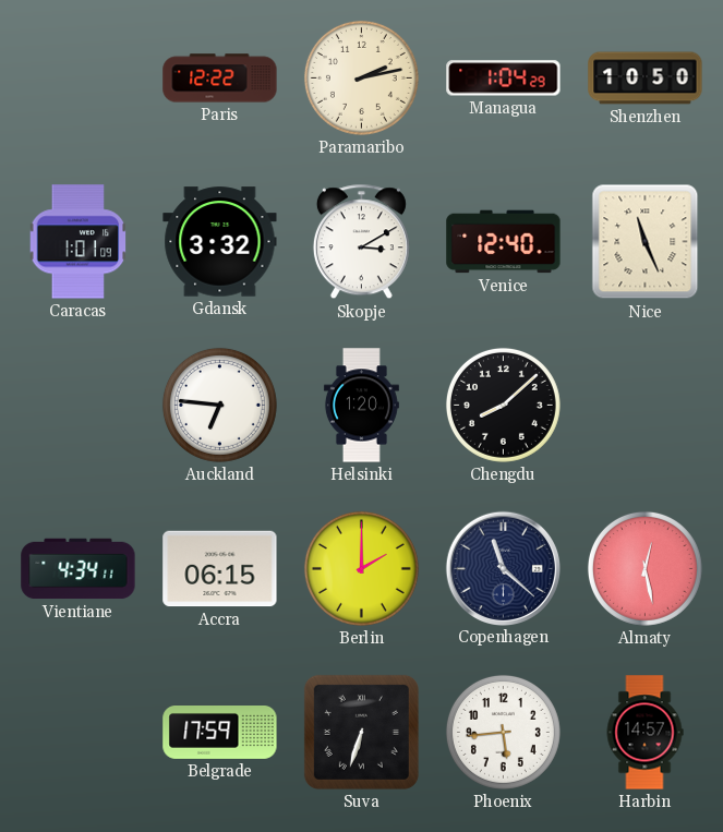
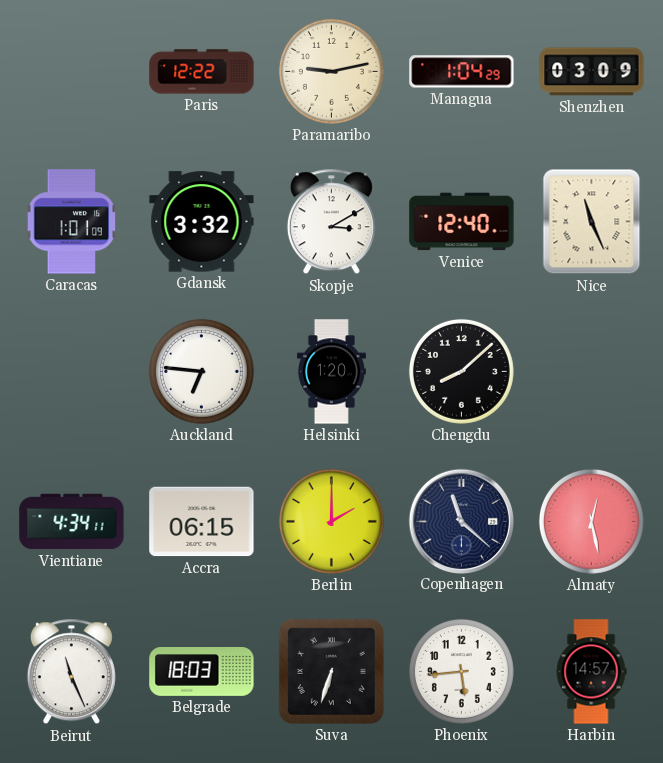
Paramaribo: 2:13 -> 9:13
Shenzhen: 10:50 -> 03:09
Beirut: none -> 11:26
Belgrade: 17:59 -> 18:03
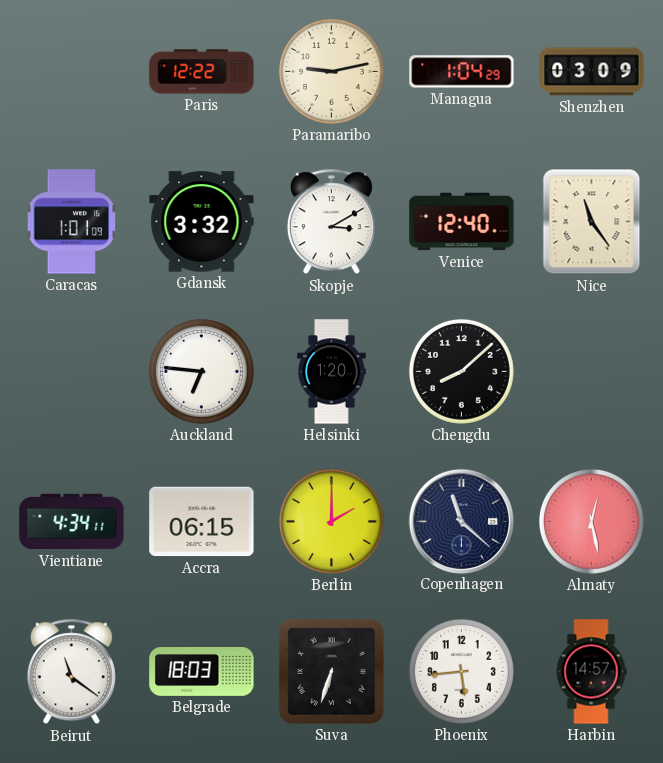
Nice: 11:26 -> 11:24
Beirut: 11:26 -> 11:21
